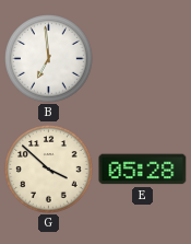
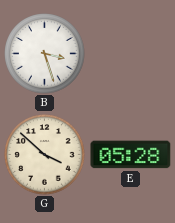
B: 6:59 -> 3:27
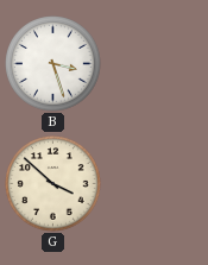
E: 05:28 -> none
